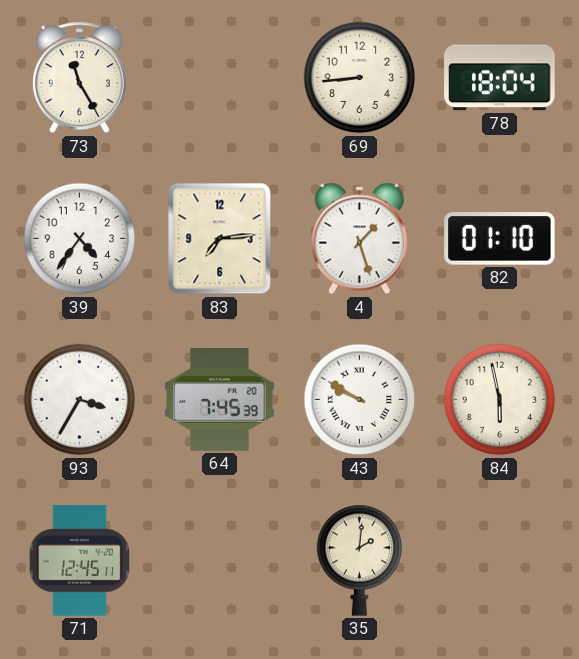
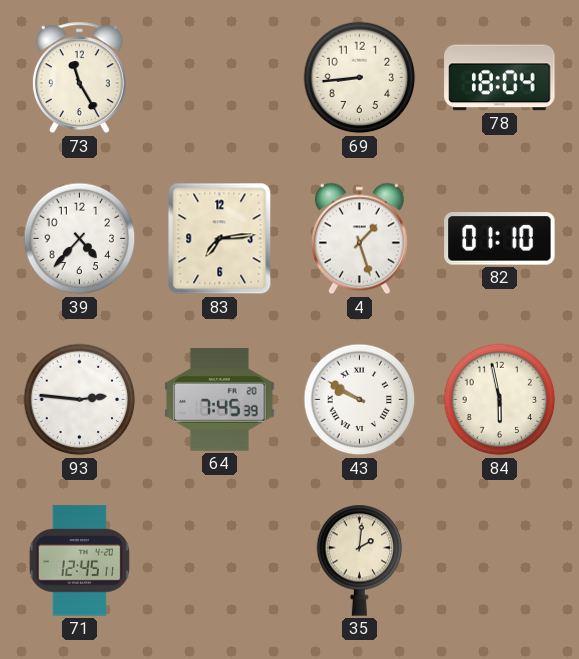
39: 4:36 -> 4:37
93: 3:35 -> 2:46
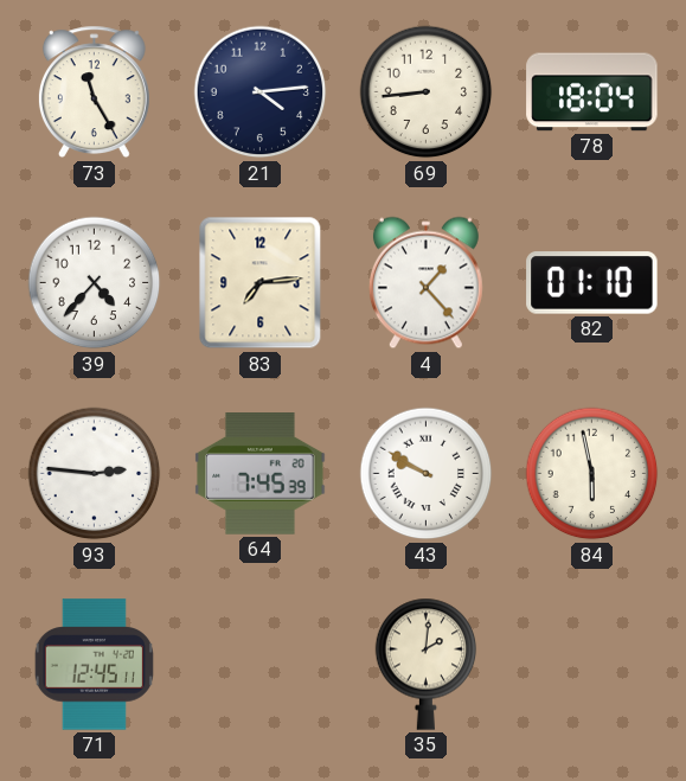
21: none -> 4:14
4: 1:27 -> 1:23
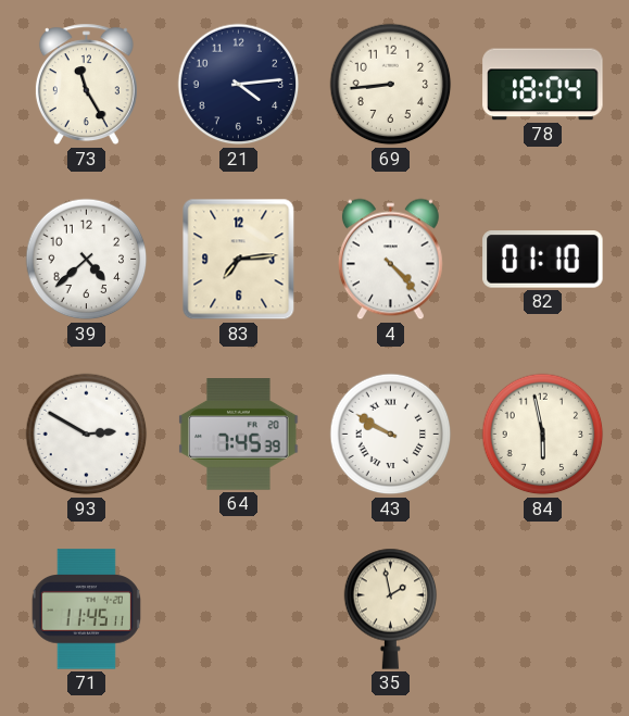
39: 4:37 -> 4:38
4: 1:23 -> 4:23
93: 2:46 -> 2:50
71: 12:45 -> 11:45
35: 2:01 -> 1:58
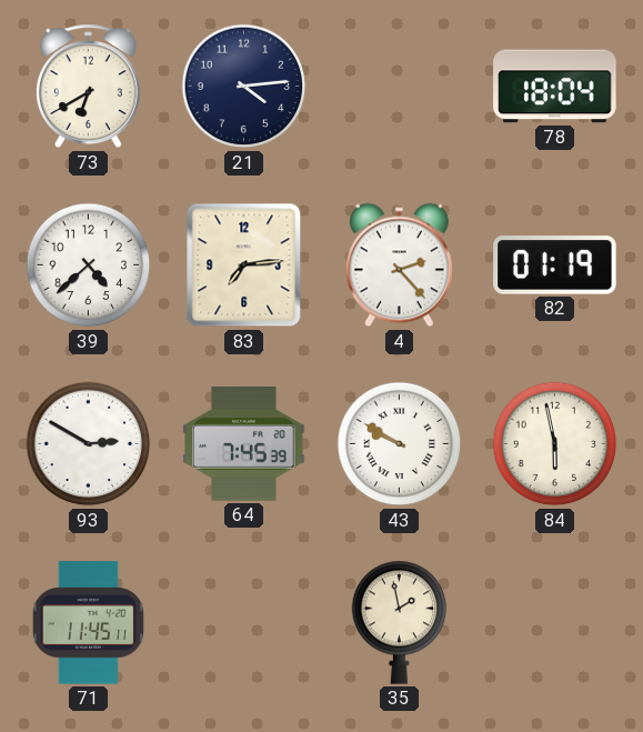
73: 11:25 -> 6:40
69: 8:44 -> none
4: 4:23 -> 2:23
82: 01:10 -> 01:19
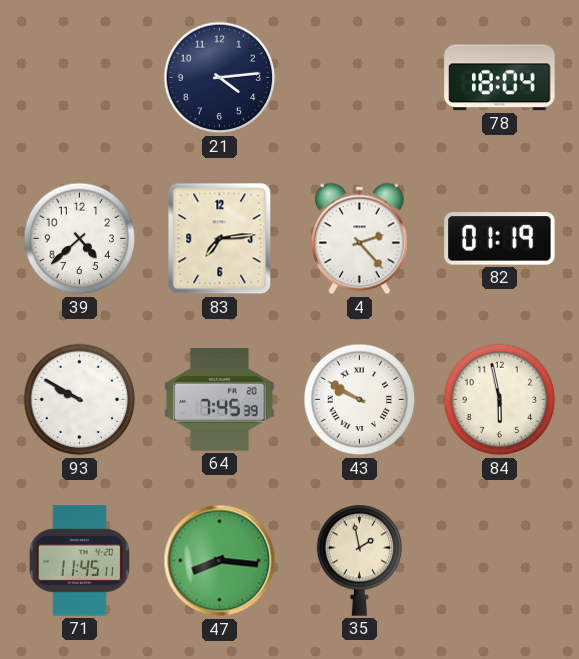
73: 6:40 -> none
93: 2:50 -> 9:50
47: none -> 8:16
